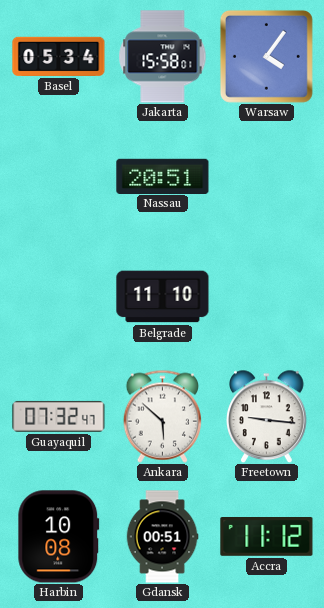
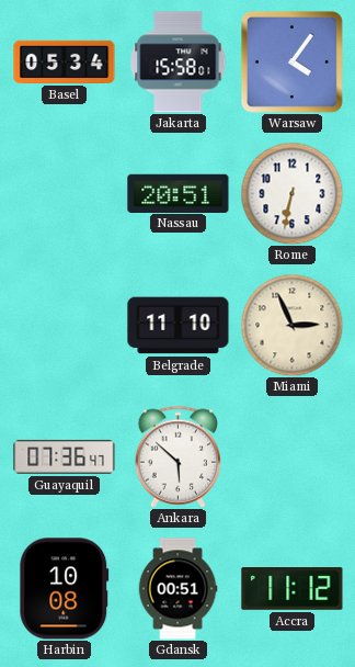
Rome: none -> 6:32
Miami: none -> 2:56
Guayaquil: 07:32 -> 07:36
Freetown: 9:16 -> none
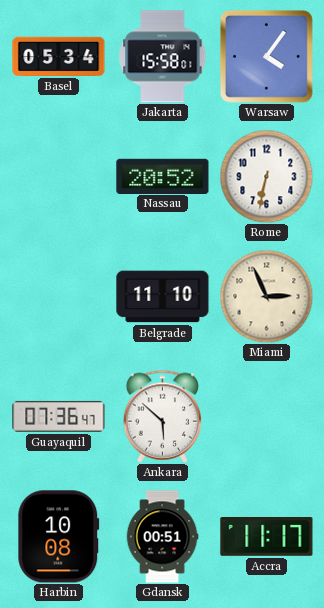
Nassau: 20:51 -> 20:52
Accra: 11:12 -> 11:17
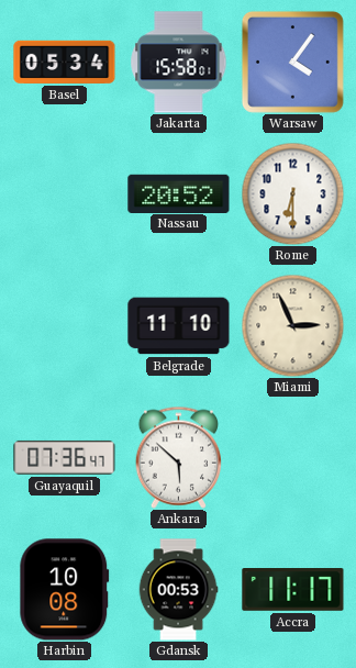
Rome: 6:32 -> 6:30
Gdansk: 00:51 -> 00:53
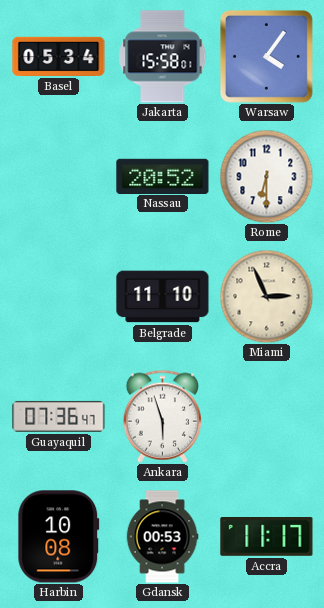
Ankara: 5:52 -> 5:57
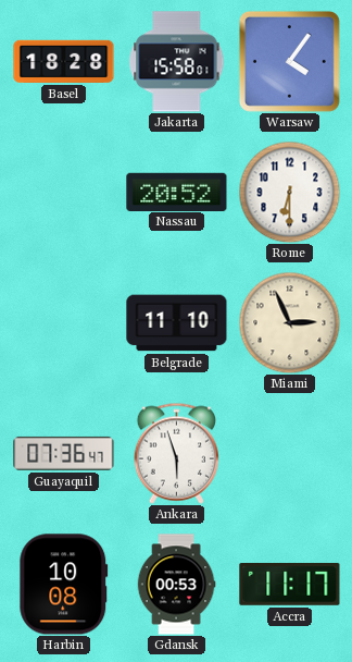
Basel: 05:34 -> 18:28
